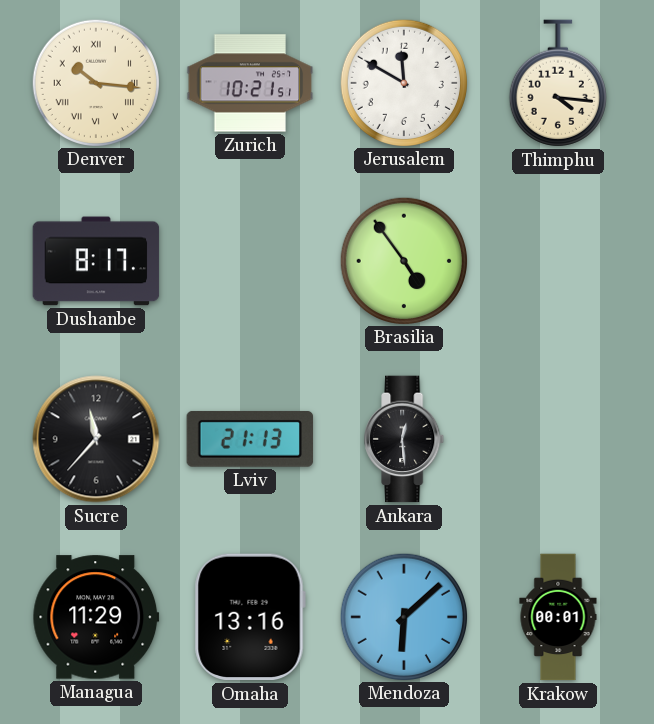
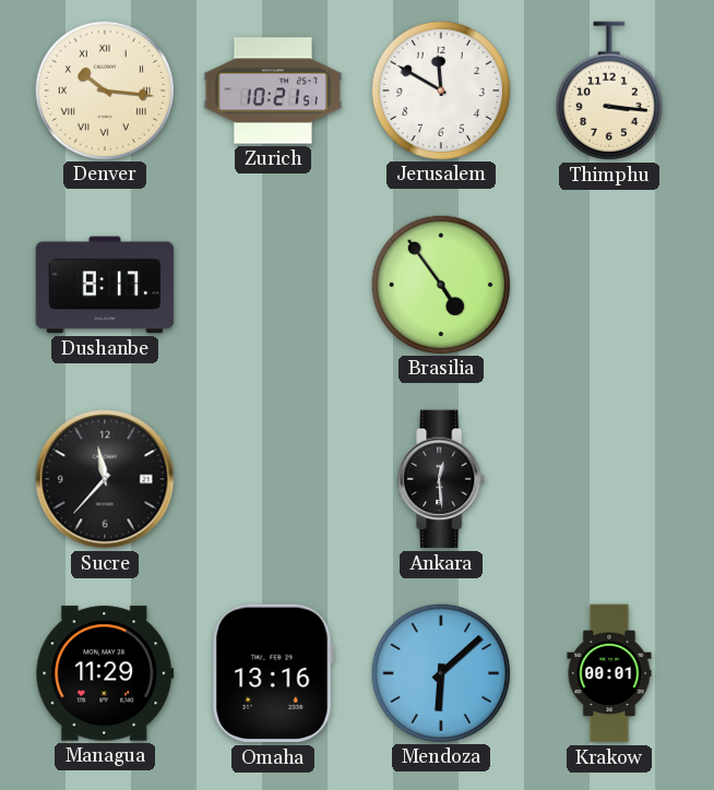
Thimphu: 4:16 -> 3:16
Lviv: 21:13 -> none
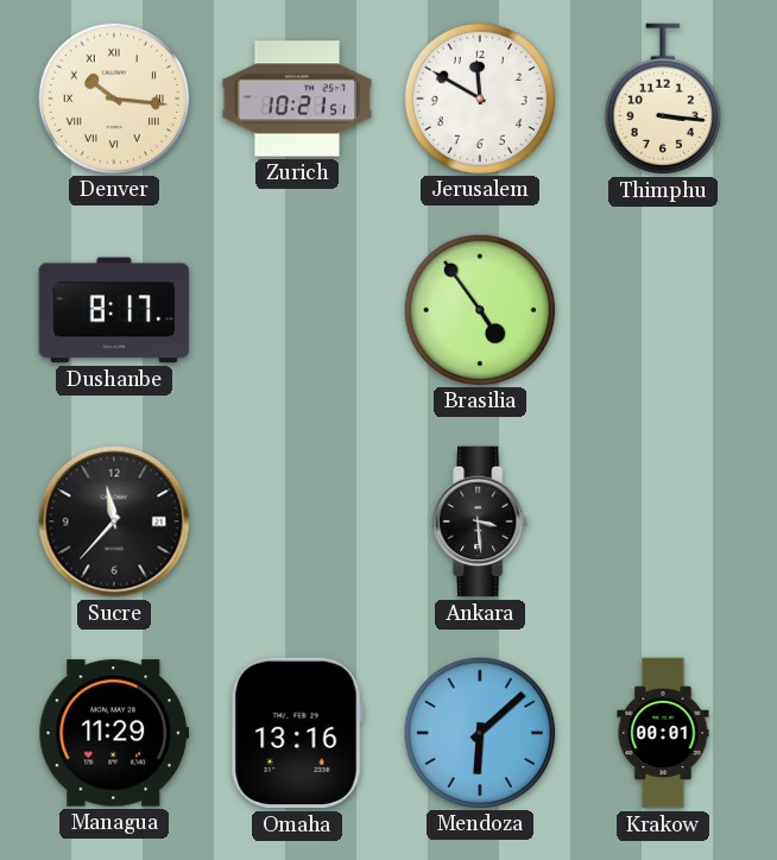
Ankara: 12:29 -> 3:29
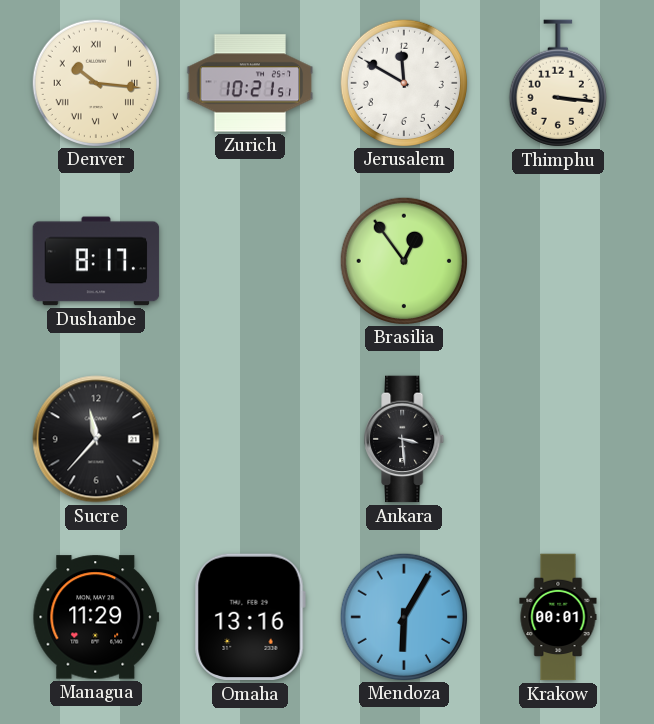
Brasilia: 4:54 -> 12:54
Mendoza: 6:08 -> 6:05
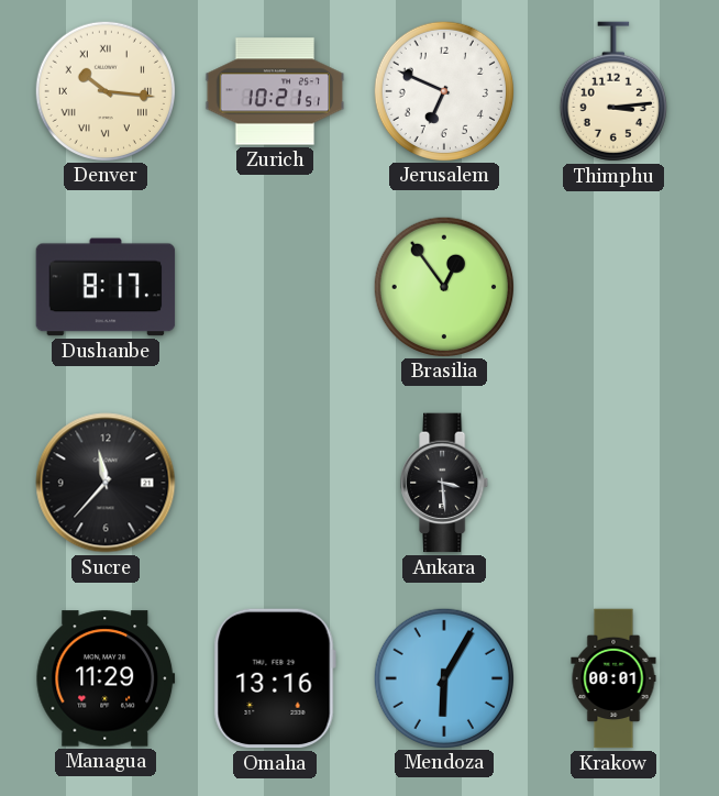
Jerusalem: 11:50 -> 6:49
Thimphu: 3:16 -> 3:14
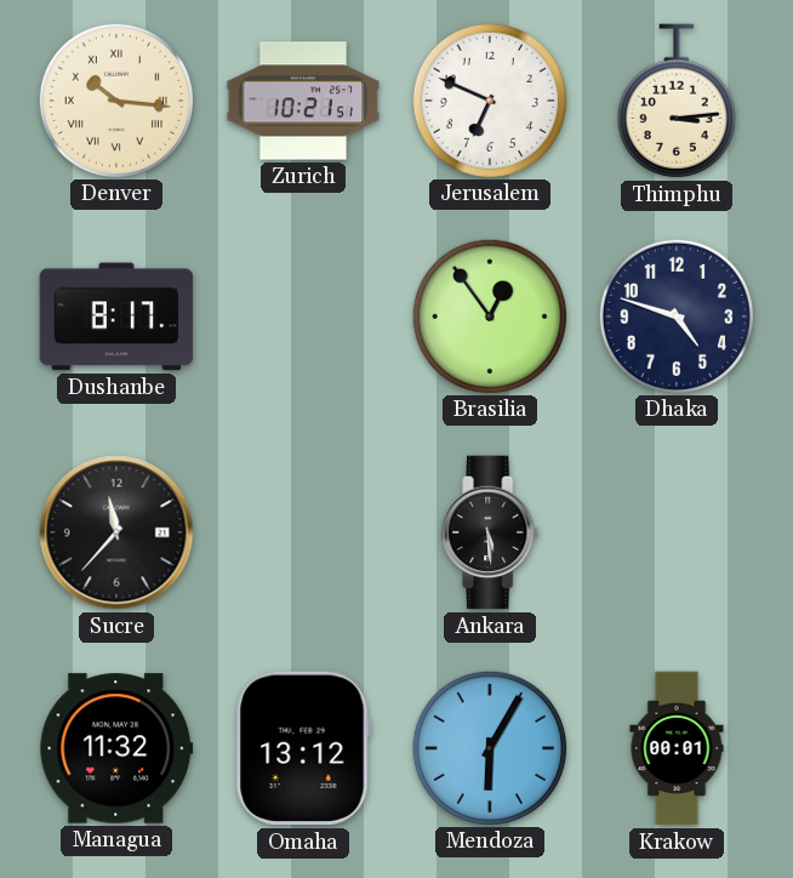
Dhaka: none -> 4:48
Ankara: 3:29 -> 5:29
Managua: 11:29 -> 11:32
Omaha: 13:16 -> 13:12
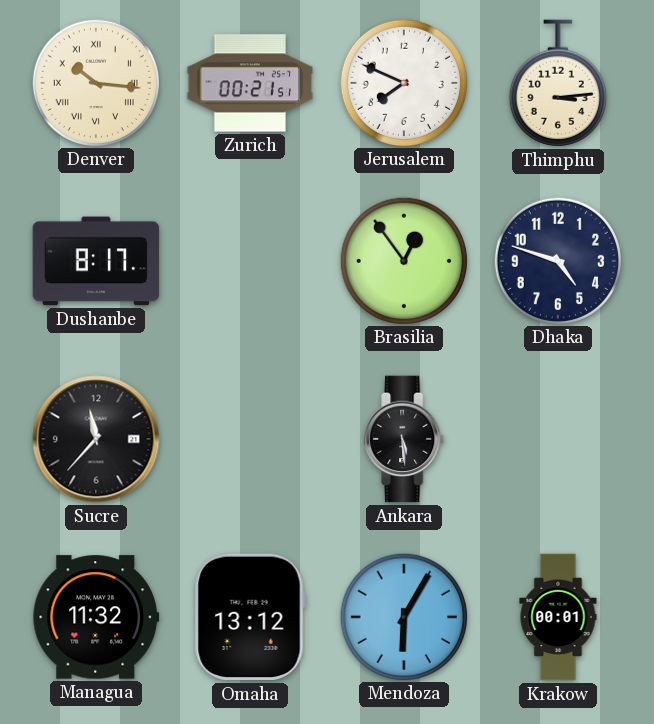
Zurich: 10:21 -> 00:21
Jerusalem: 6:49 -> 7:49
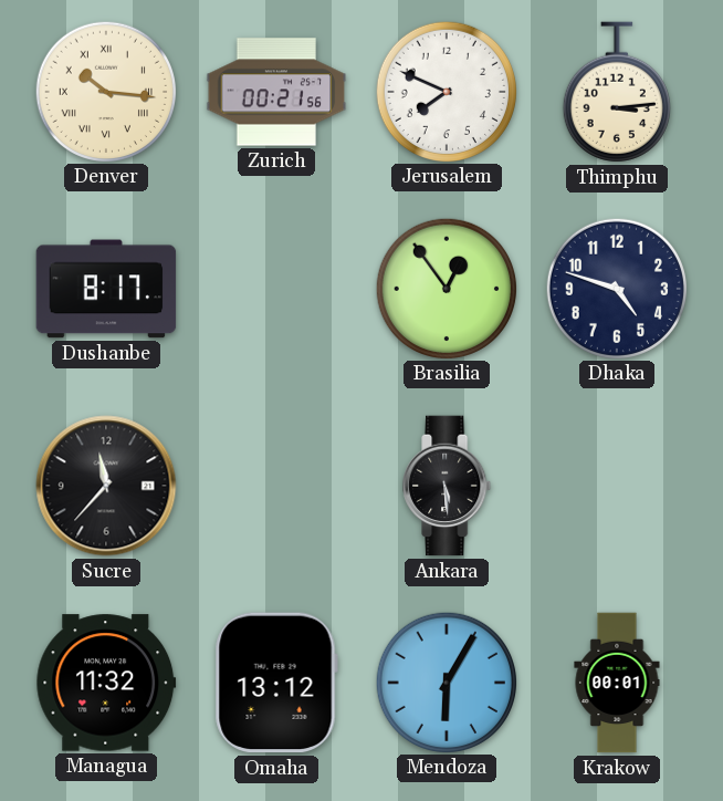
Zurich: 00:21:51 -> 00:21:56
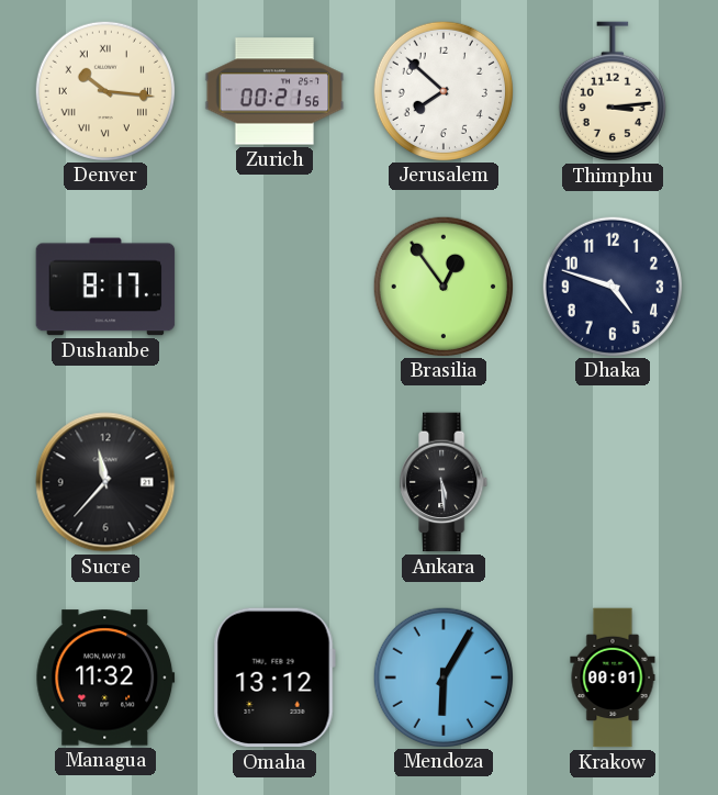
Jerusalem: 7:49 -> 7:52
